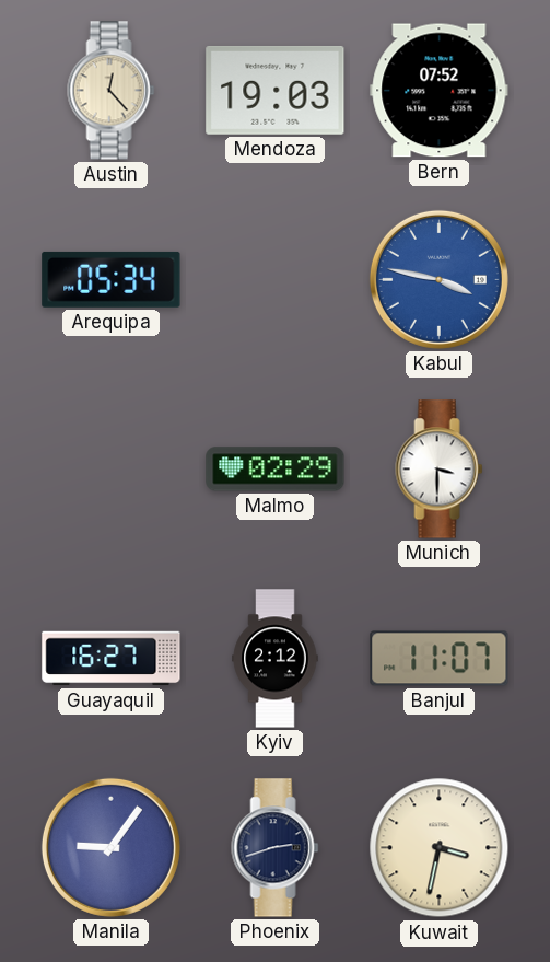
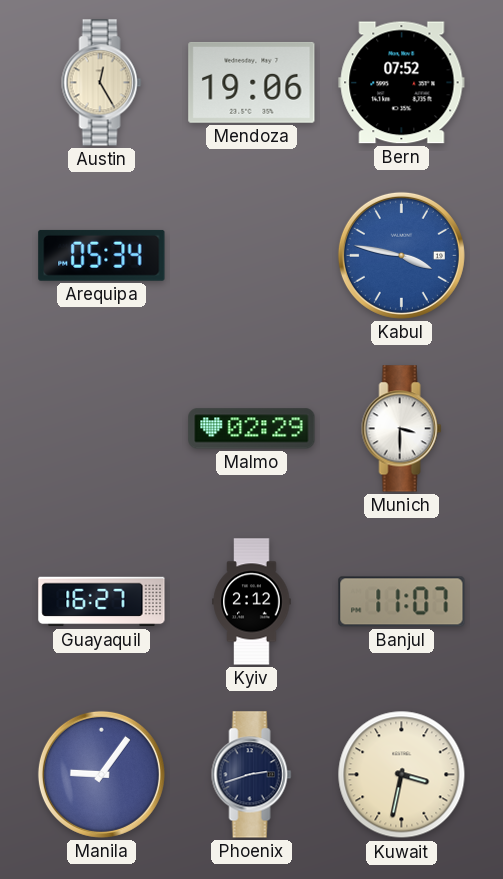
Austin: 12:23 -> 12:25
Mendoza: 19:03 -> 19:06
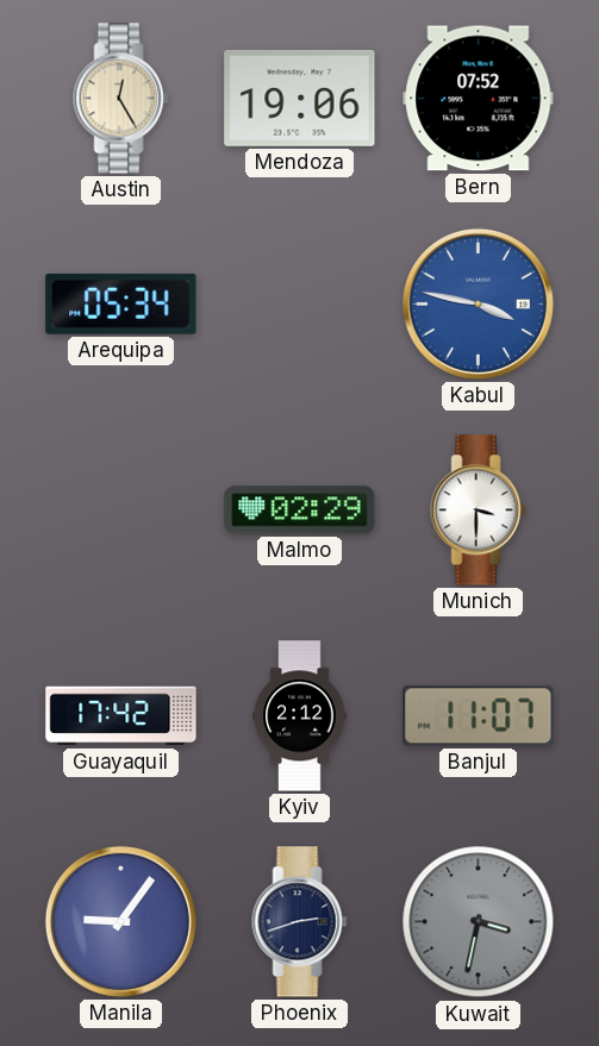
Guayaquil: 16:27 -> 17:42
Kuwait dial: cream -> grey
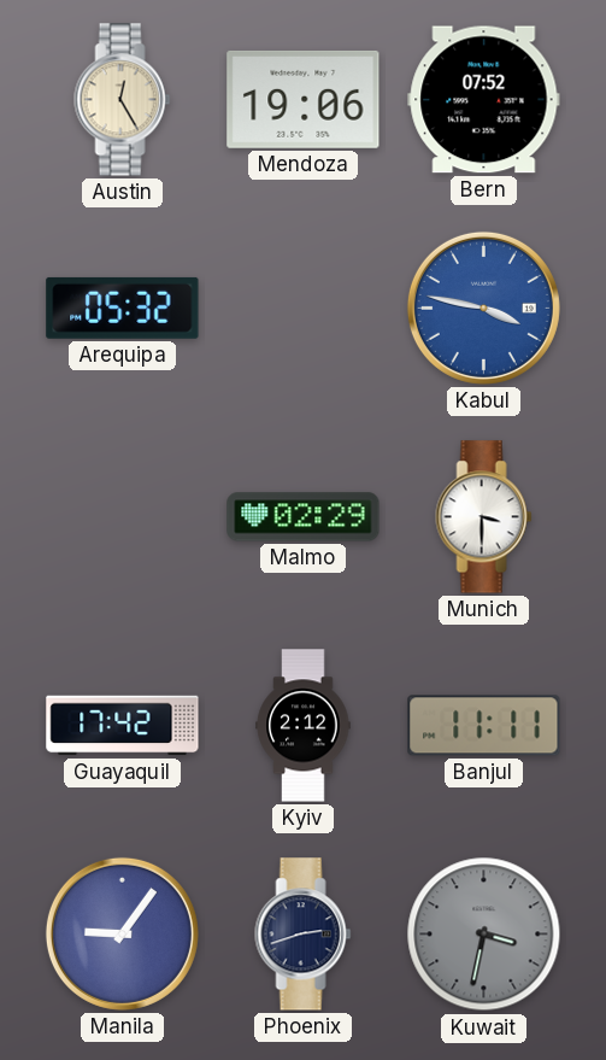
Arequipa: 05:34 -> 05:32
Banjul: 11:07 -> 11:11
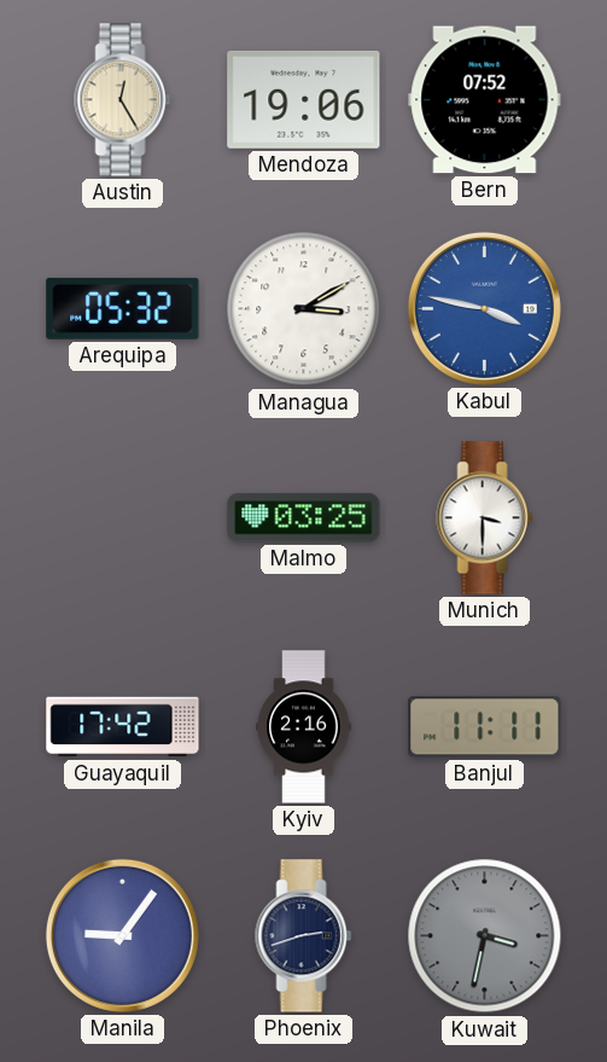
Managua: none -> 3:10
Malmo: 02:29 -> 03:25
Kyiv: 2:12 -> 2:16
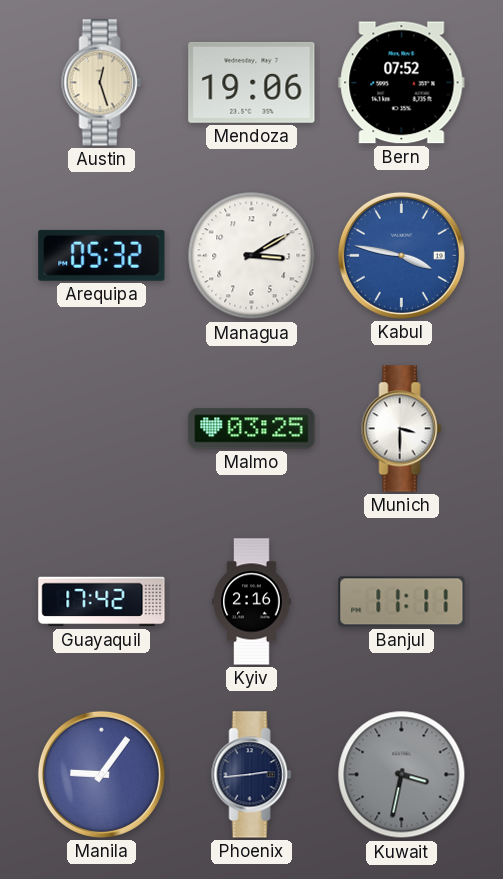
Austin: 12:25 -> 12:27
Phoenix: 2:42 -> 2:44
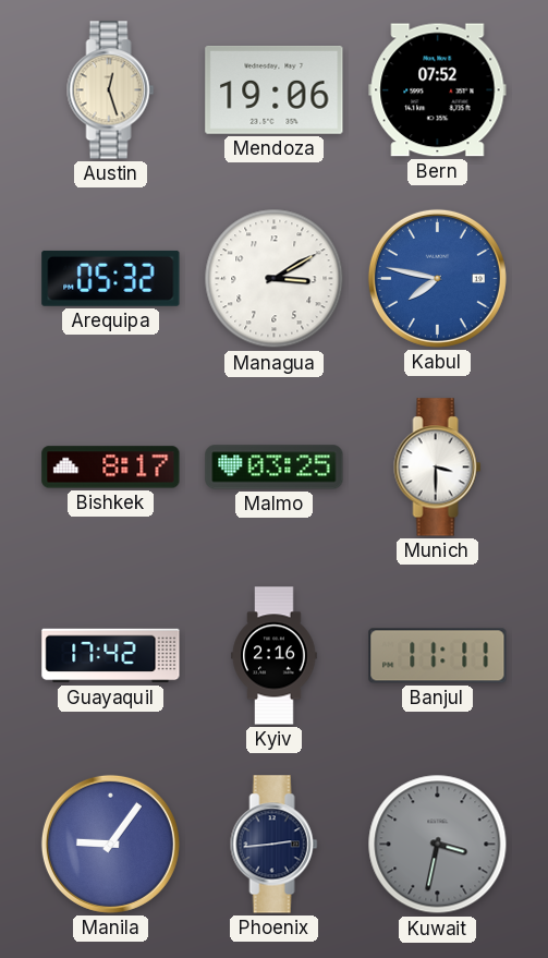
Kabul: 3:47 -> 7:47
Bishkek: none -> 8:17
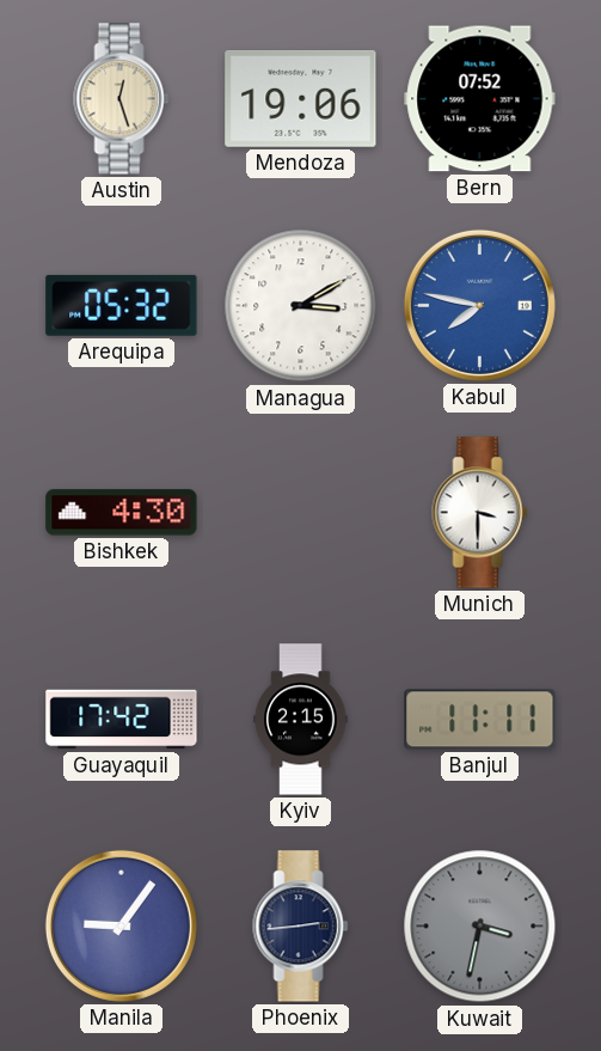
Bishkek: 8:17 -> 4:30
Malmo: 03:25 -> none
Kyiv: 2:16 -> 2:15
